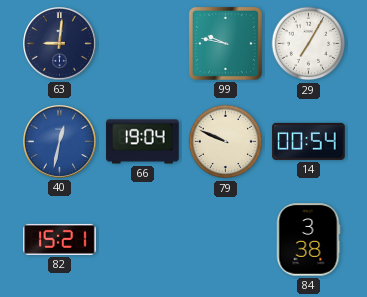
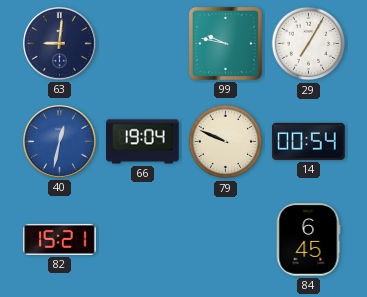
84: 3:38 -> 6:45
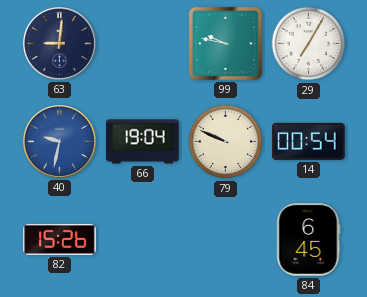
40: 12:32 -> 9:32
82: 15:21 -> 15:26
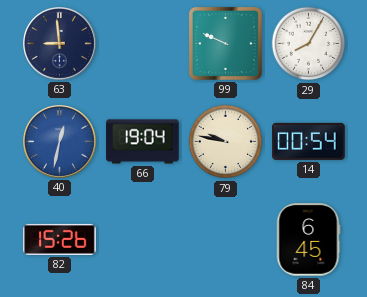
63: 9:01 -> 8:59
99: 9:47 -> 9:49
29: 7:05 -> 8:05
40: 9:32 -> 12:32
79: 9:49 -> 9:47
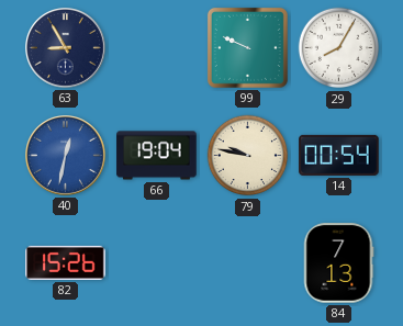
63: 8:59 -> 8:55
84: 6:45 -> 7:13
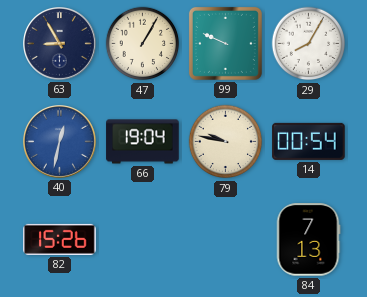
47: none -> 1:05
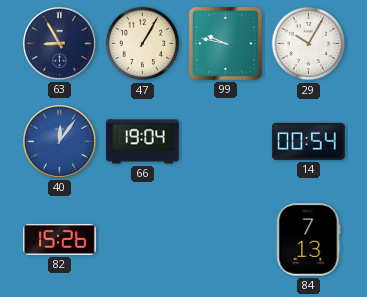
99: 9:49 -> 9:47
29: 8:05 -> 10:05
40: 12:32 -> 12:06
79: 9:47 -> none
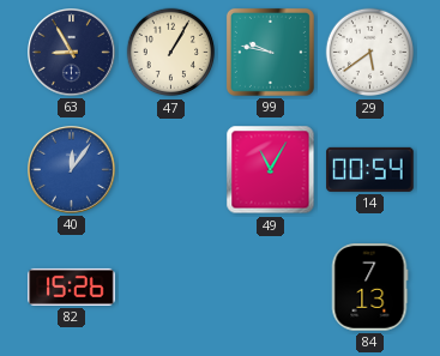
29: 10:05 -> 5:39
66: 19:04 -> none
49: none -> 11:05
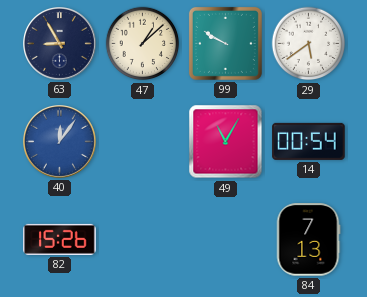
47: 1:05 -> 1:08
99: 9:47 -> 9:50
